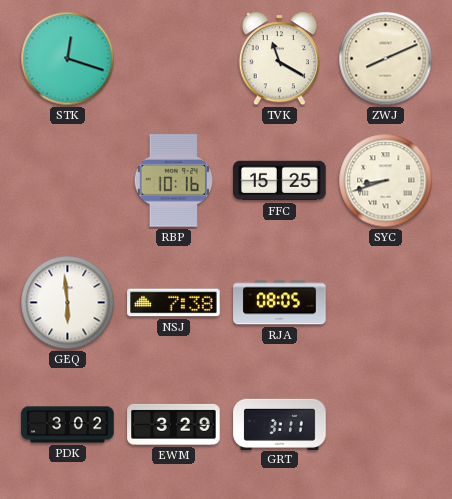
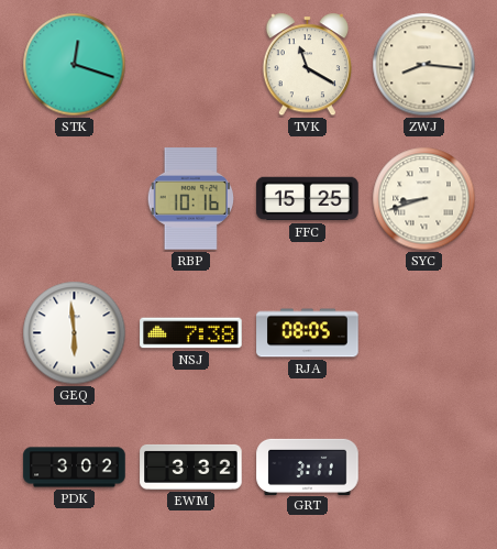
ZWJ: 8:11 -> 8:16
EWM: 3:29 -> 3:32
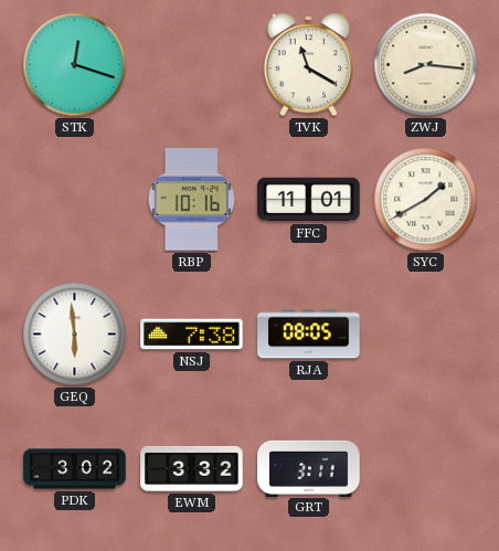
FFC: 15:25 -> 11:01
SYC: 8:42 -> 1:40
